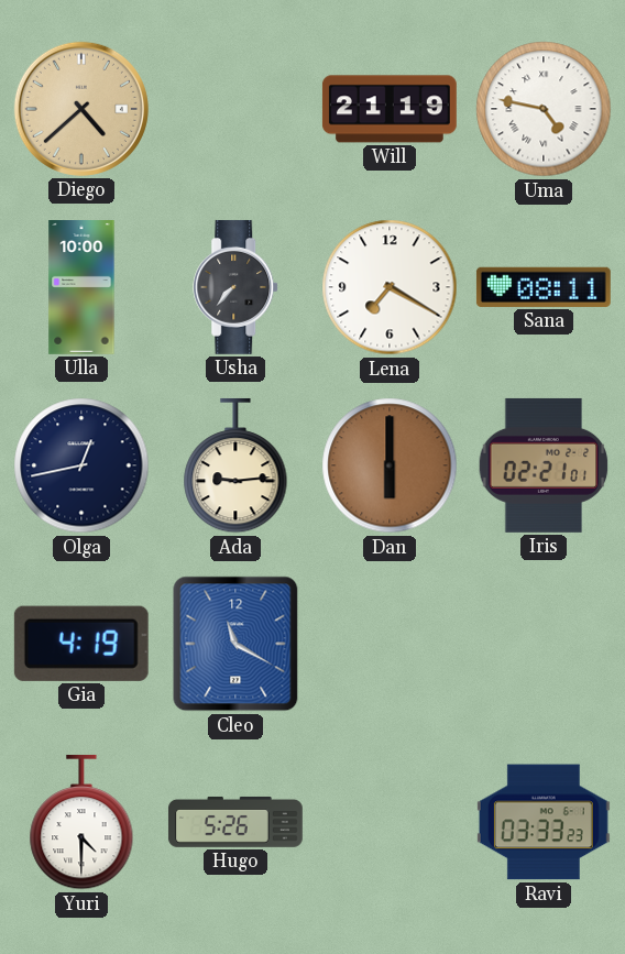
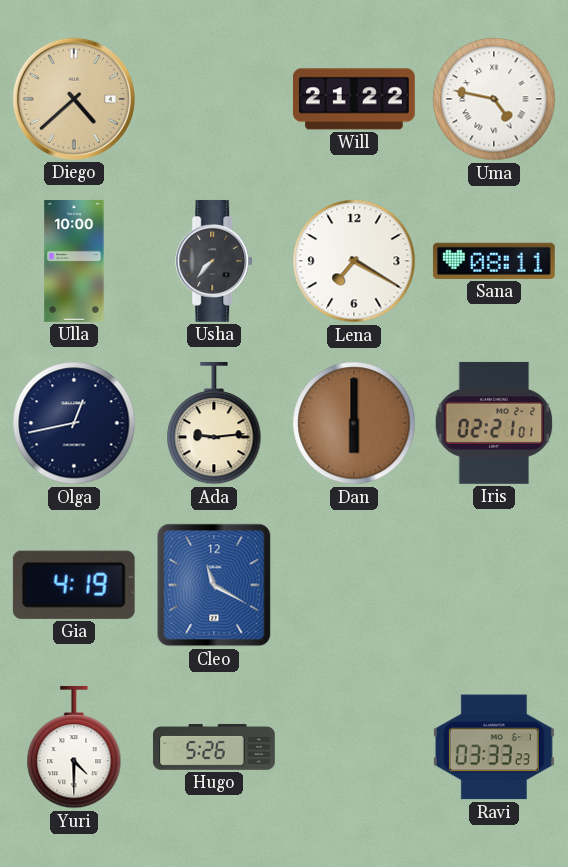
Will: 21:19 -> 21:22
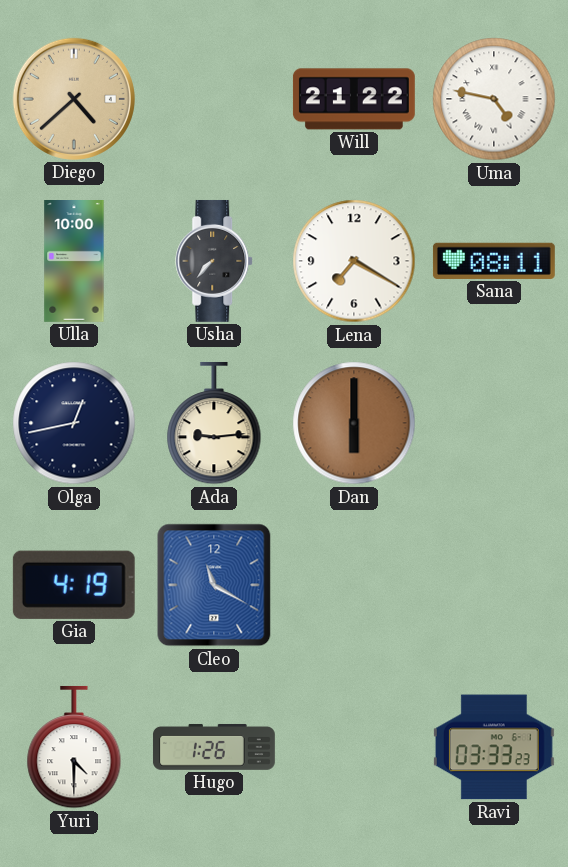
Iris: 02:21 -> none
Hugo: 5:26 -> 1:26
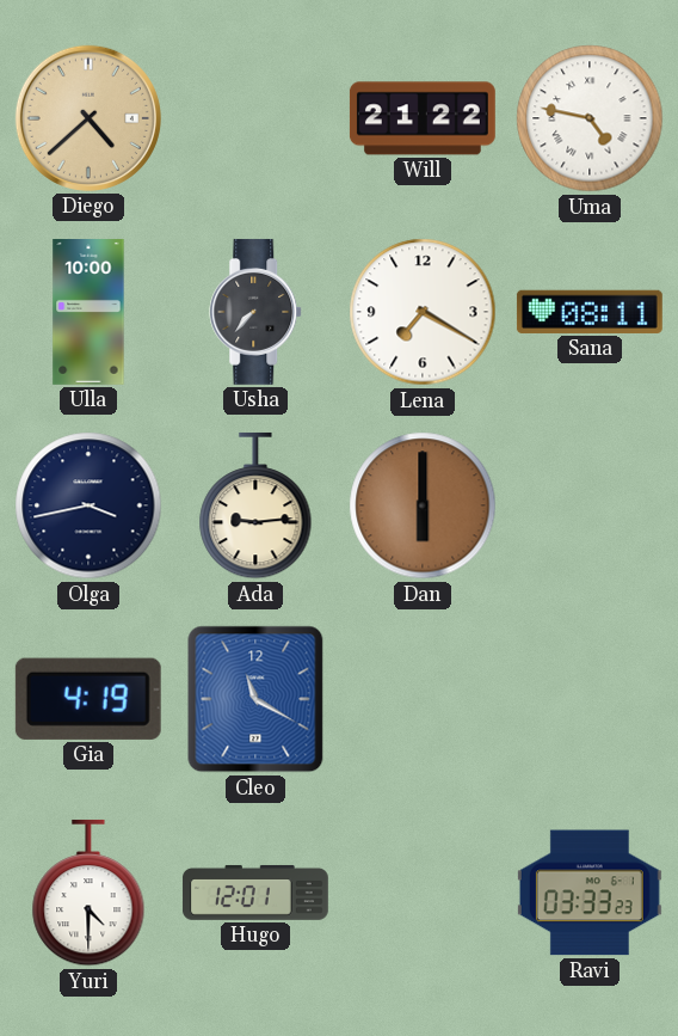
Olga: 12:43 -> 3:43
Hugo: 1:26 -> 12:01
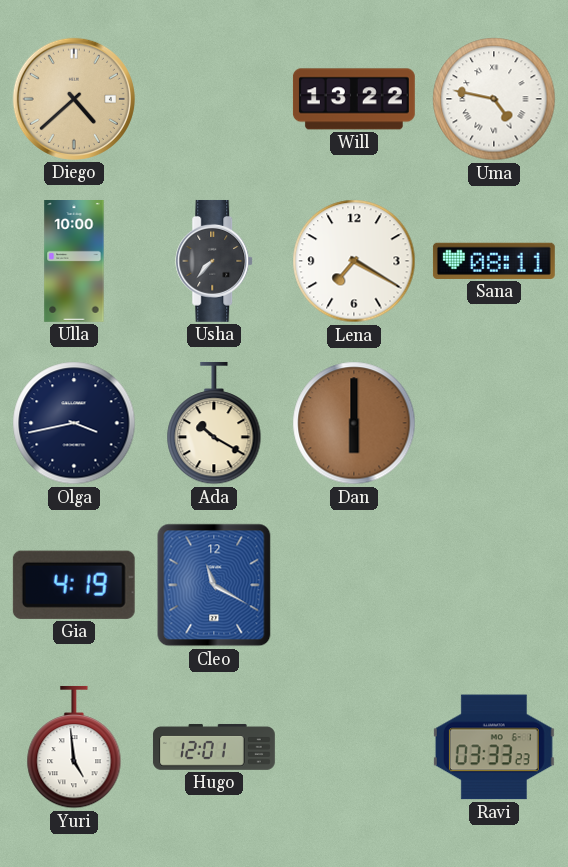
Will: 21:22 -> 13:22
Ada: 9:14 -> 10:20
Yuri: 4:30 -> 4:59
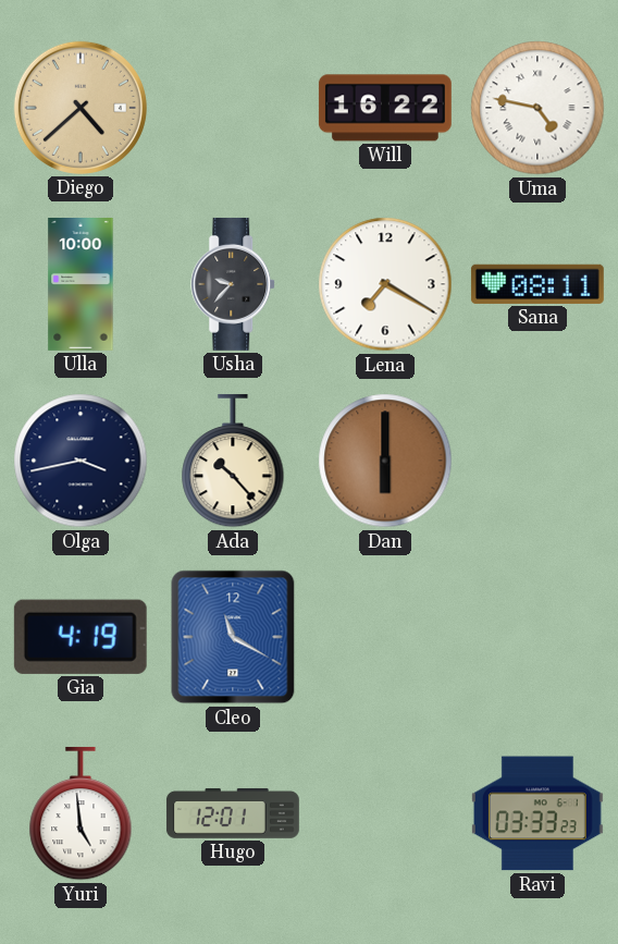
Will: 13:22 -> 16:22
Usha: 7:37 -> 9:37
Ada: 10:20 -> 10:23
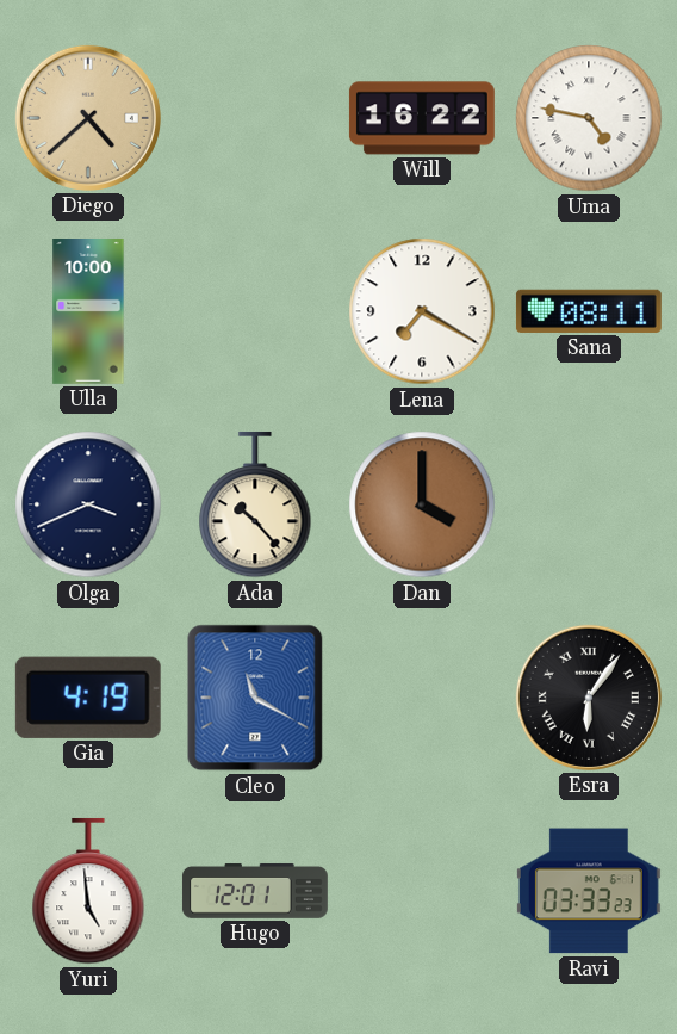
Usha: 9:37 -> none
Olga: 3:43 -> 3:41
Dan: 6:00 -> 4:00
Esra: none -> 6:06
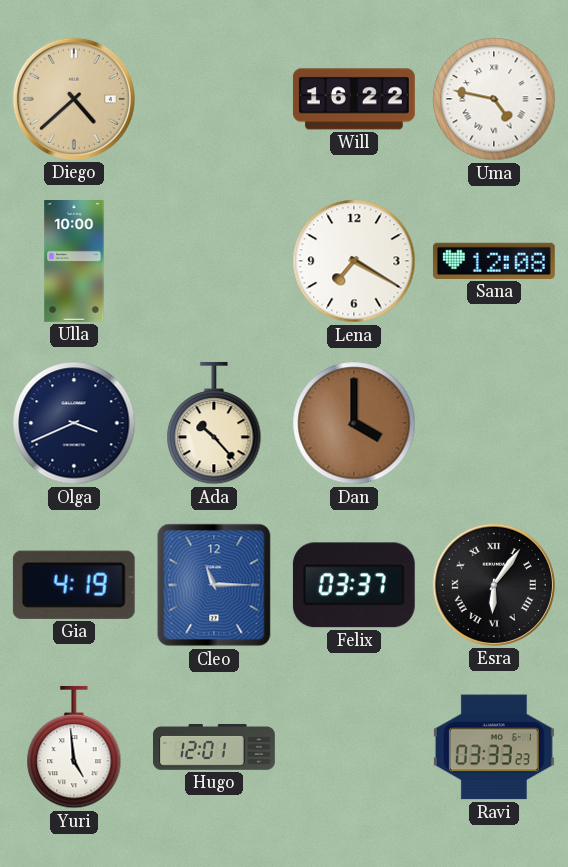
Sana: 08:11 -> 12:08
Cleo: 11:20 -> 11:15
Felix: none -> 03:37
